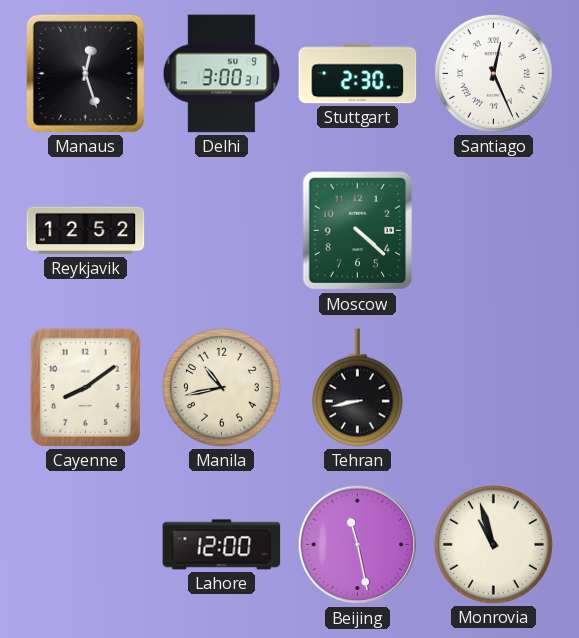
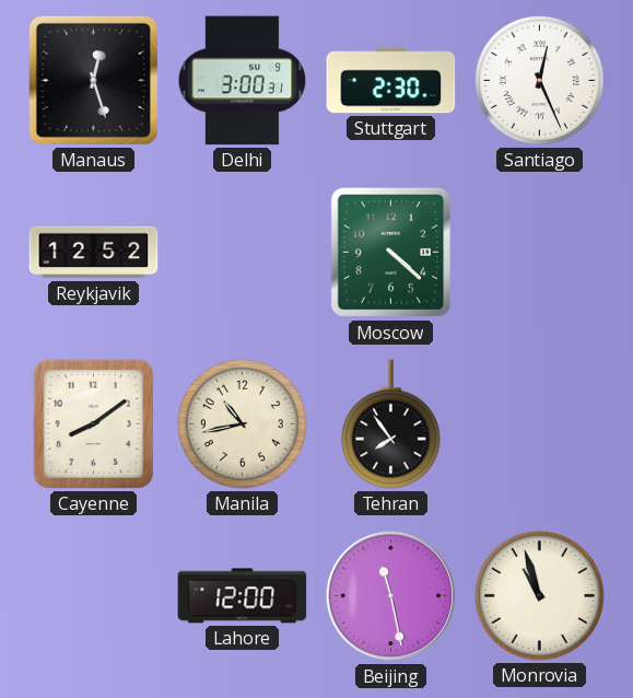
Tehran: 8:43 -> 7:54
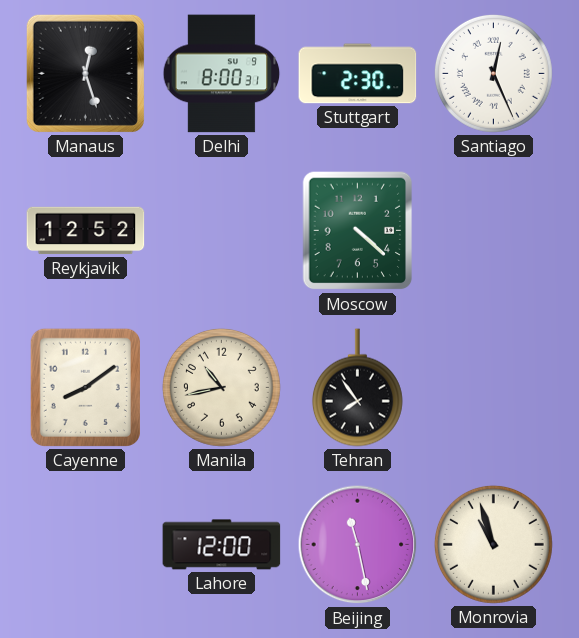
Delhi: 3:00 -> 8:00
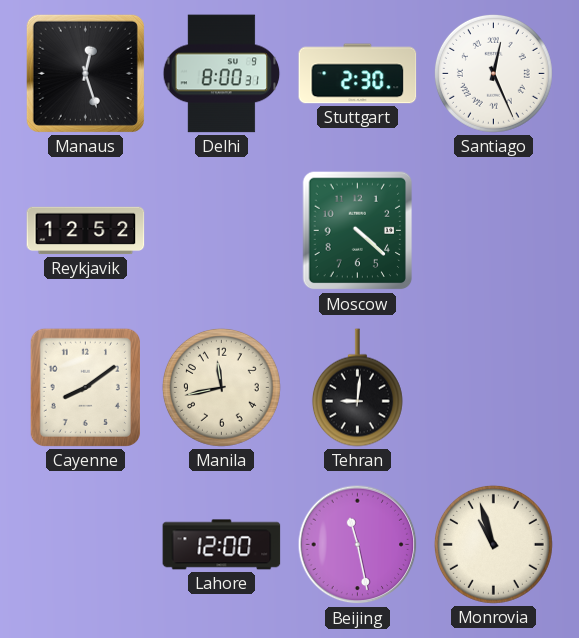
Manila: 10:43 -> 11:43
Tehran: 7:54 -> 9:01
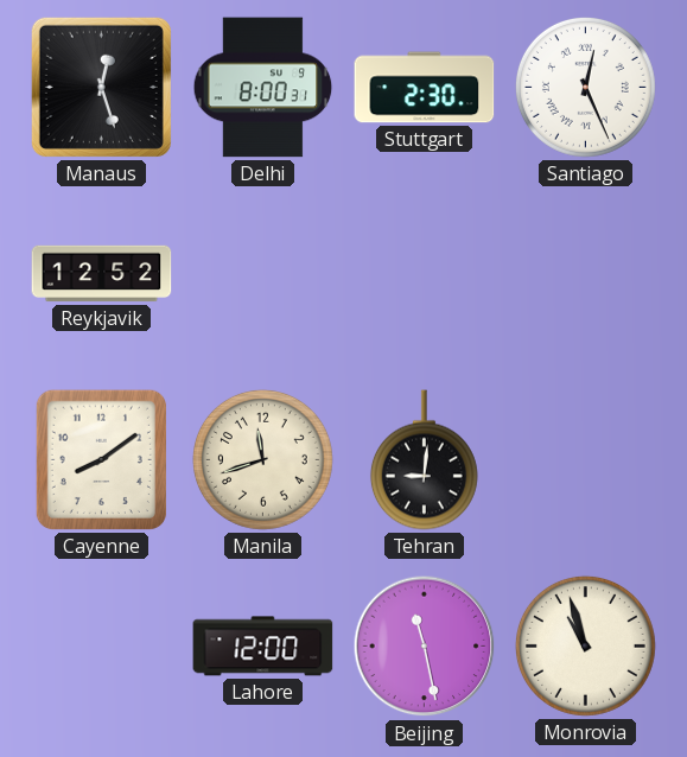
Moscow: 4:22 -> none
Manila: 11:43 -> 11:42
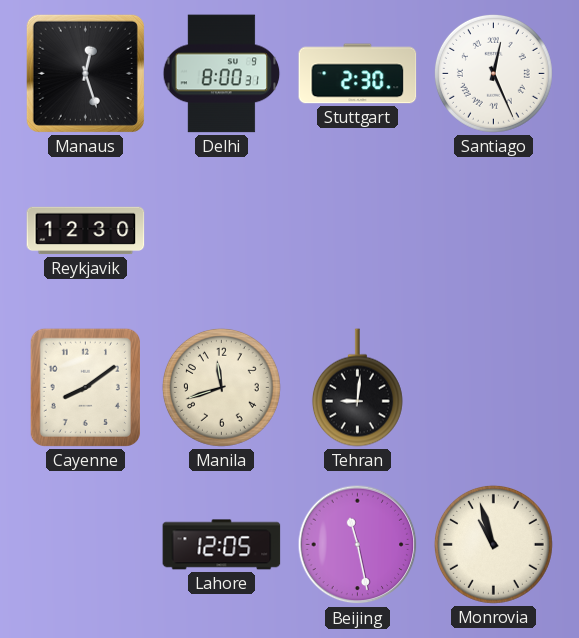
Reykjavik: 12:52 -> 12:30
Lahore: 12:00 -> 12:05
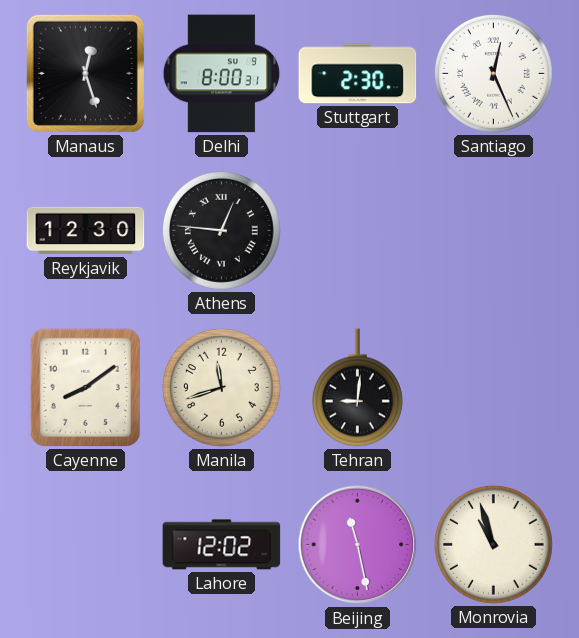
Athens: none -> 12:46
Lahore: 12:05 -> 12:02
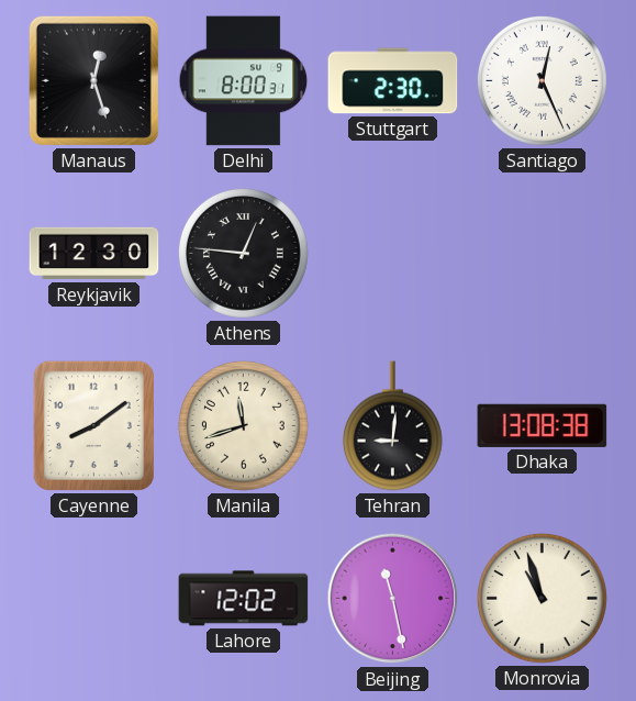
Dhaka: none -> 13:08
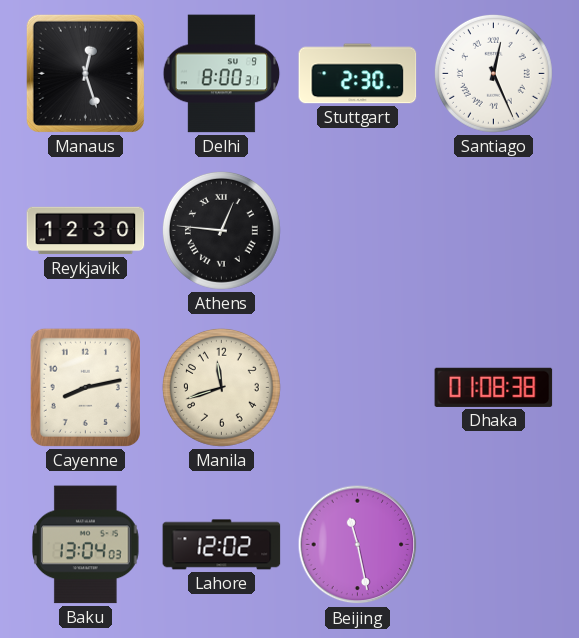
Cayenne: 8:09 -> 8:13
Tehran: 9:01 -> none
Dhaka: 13:08 -> 01:08
Baku: none -> 13:04
Monrovia: 10:57 -> none
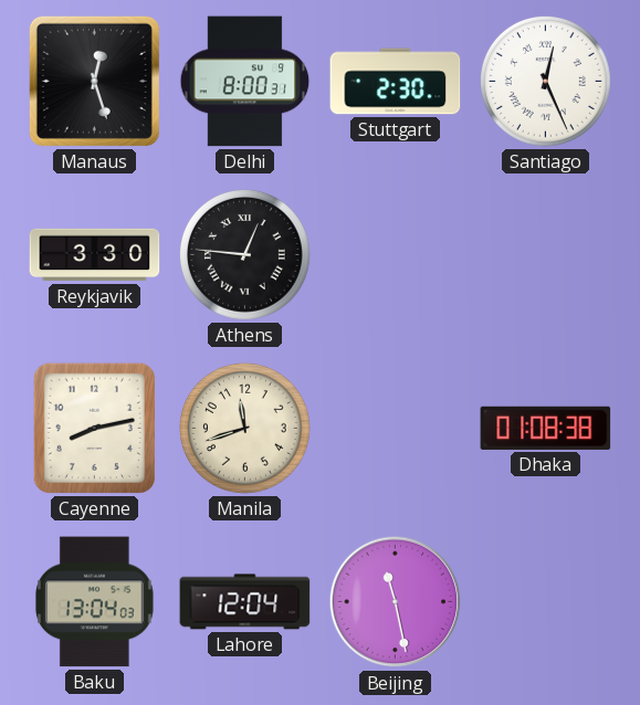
Reykjavik: 12:30 -> 3:30
Lahore: 12:02 -> 12:04
